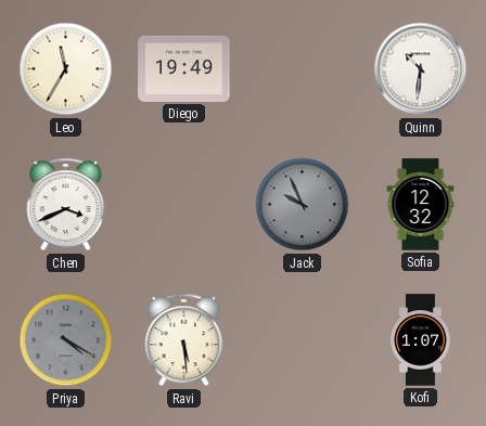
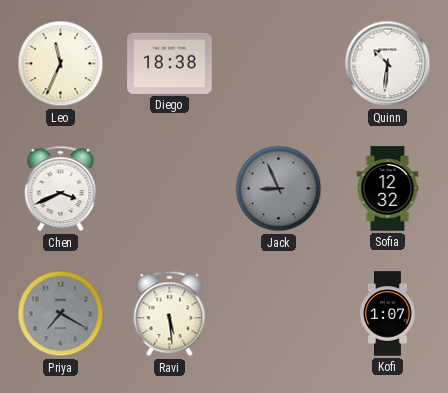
Leo: 11:35 -> 11:34
Diego: 19:49 -> 18:38
Jack: 9:56 -> 8:56
Priya: 4:20 -> 7:20
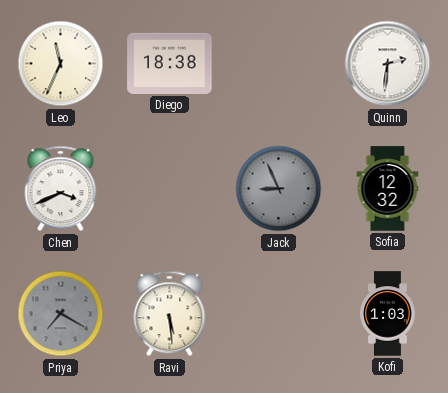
Quinn: 10:31 -> 2:31
Kofi: 1:07 -> 1:03
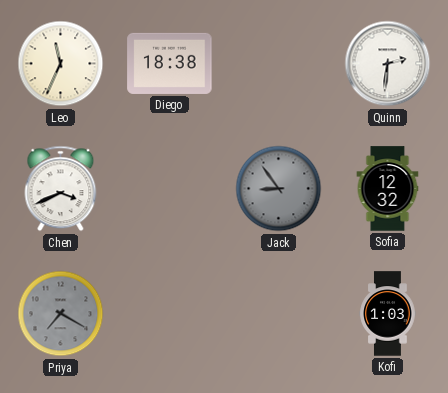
Jack: 8:56 -> 8:54
Ravi: 5:29 -> none
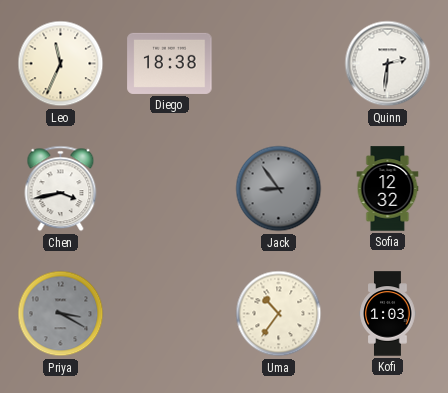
Chen: 3:41 -> 3:43
Priya: 7:20 -> 3:20
Uma: none -> 10:36
